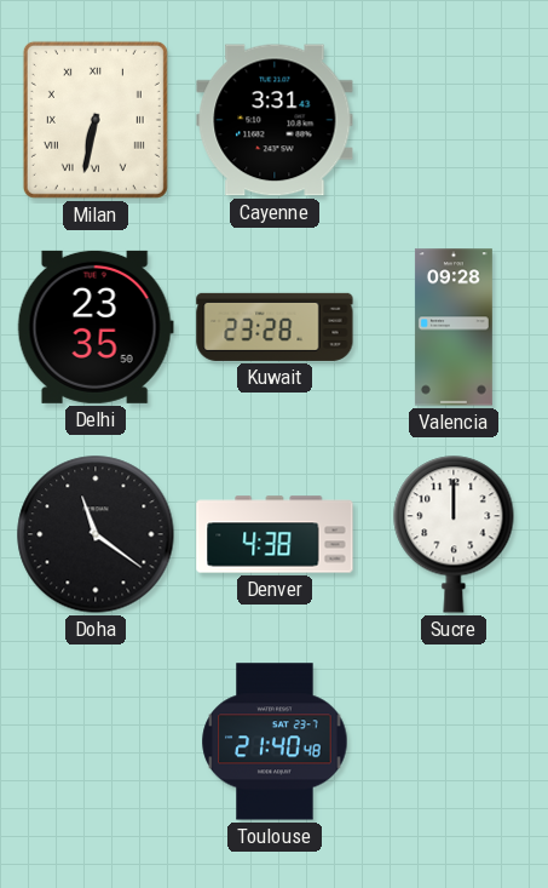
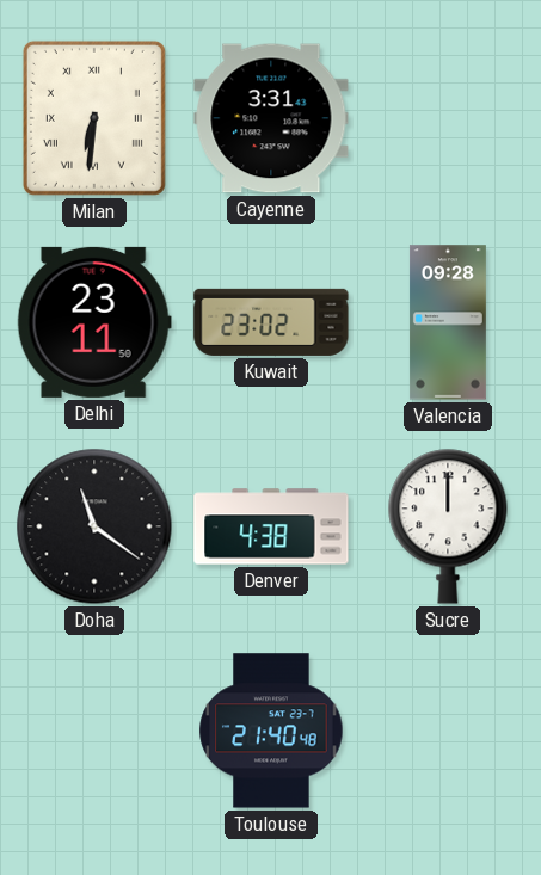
Milan: 6:32 -> 6:31
Delhi: 23:35 -> 23:11
Kuwait: 23:28 -> 23:02
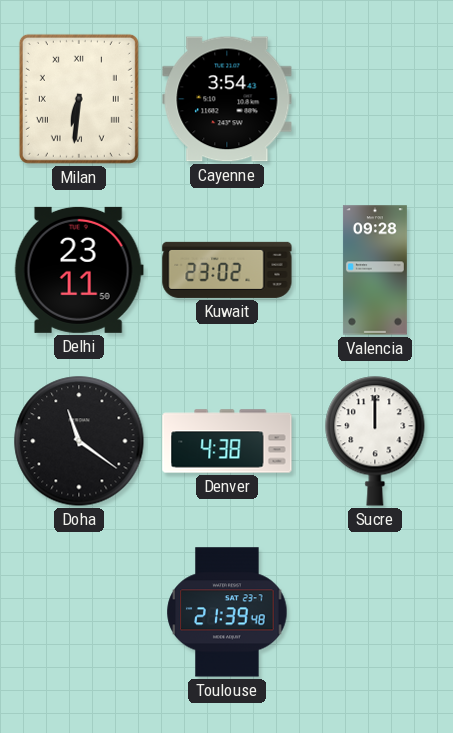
Cayenne: 3:31 -> 3:54
Toulouse: 21:40 -> 21:39
